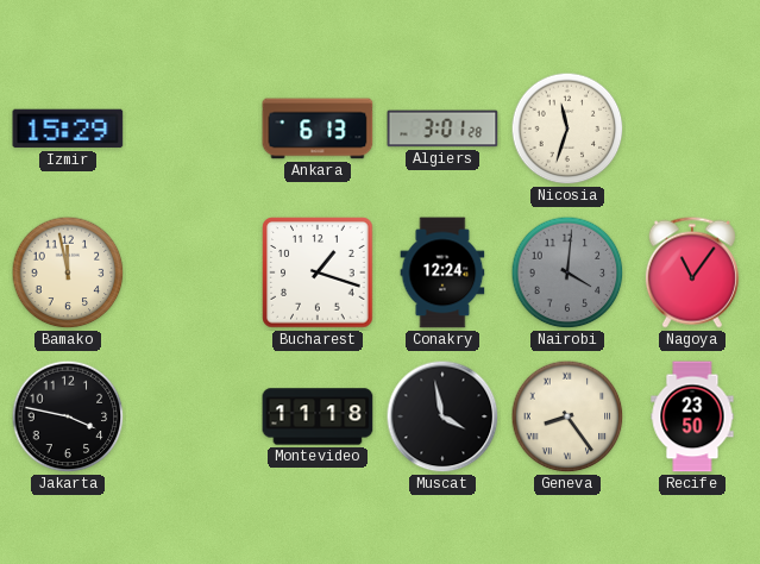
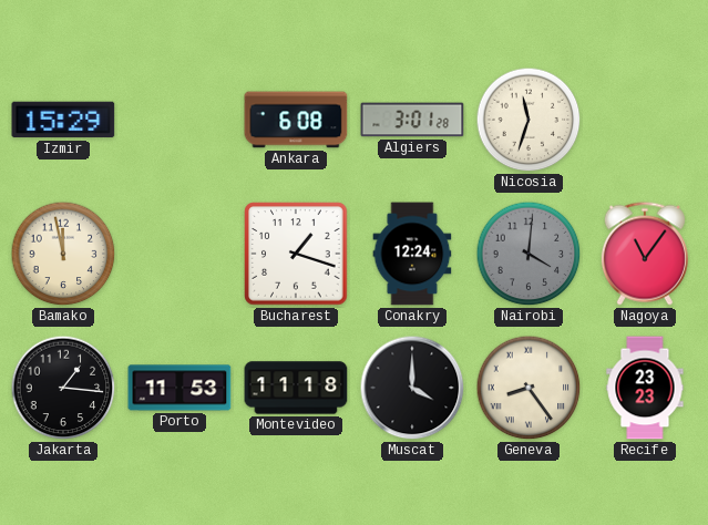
Ankara: 6:13 -> 6:08
Jakarta: 3:47 -> 1:16
Porto: none -> 11:53
Muscat: 3:58 -> 4:00
Recife: 23:50 -> 23:23
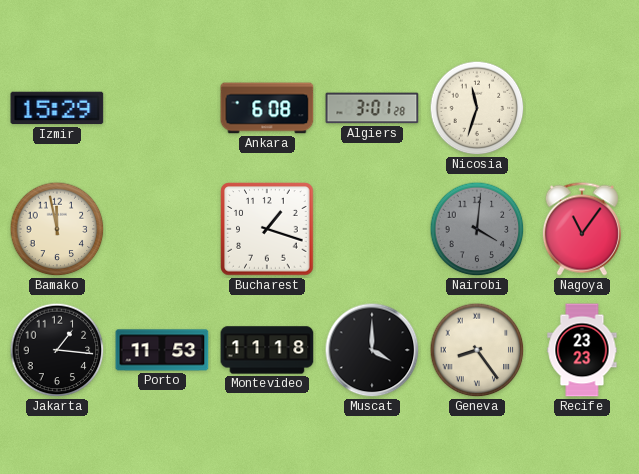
Conakry: 12:24 -> none
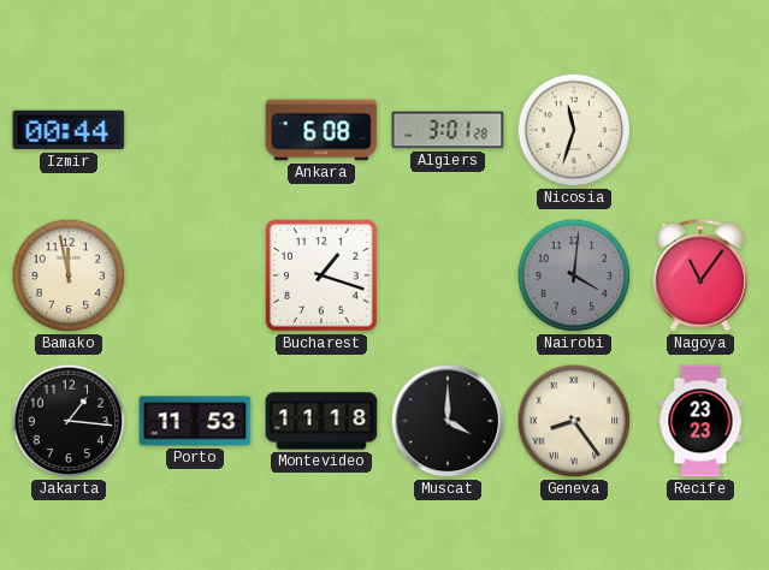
Izmir: 15:29 -> 00:44
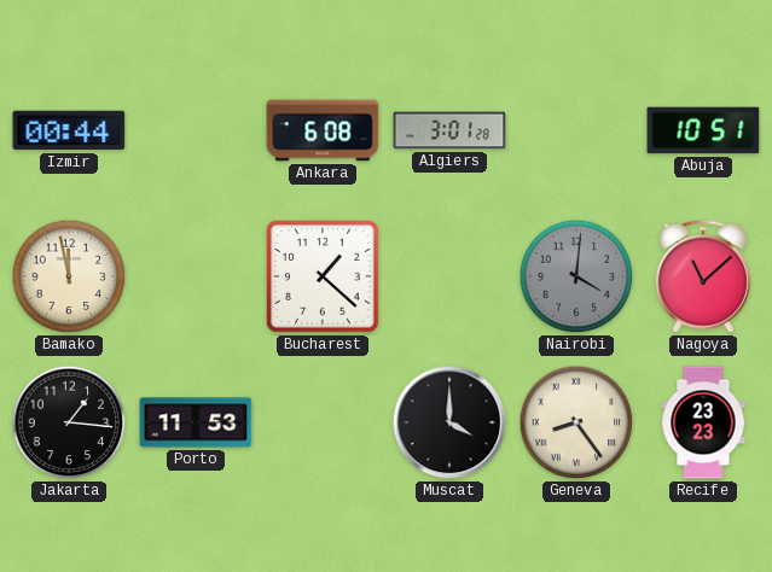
Nicosia: 11:33 -> none
Abuja: none -> 10:51
Bucharest: 1:18 -> 1:22
Nagoya: 11:06 -> 11:08
Montevideo: 11:18 -> none
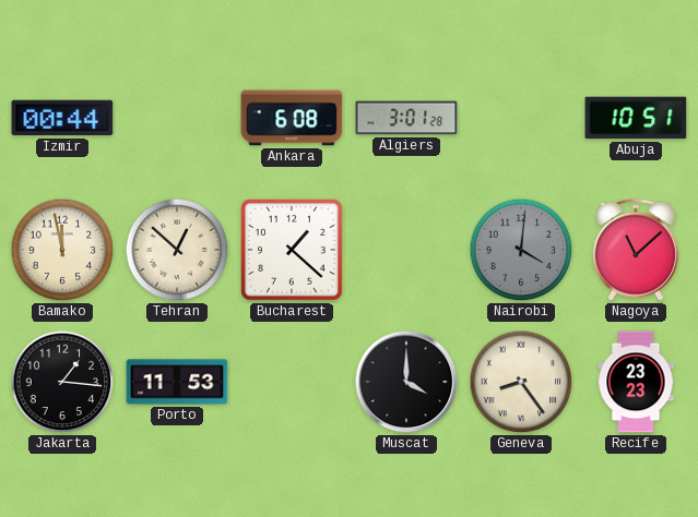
Tehran: none -> 12:52
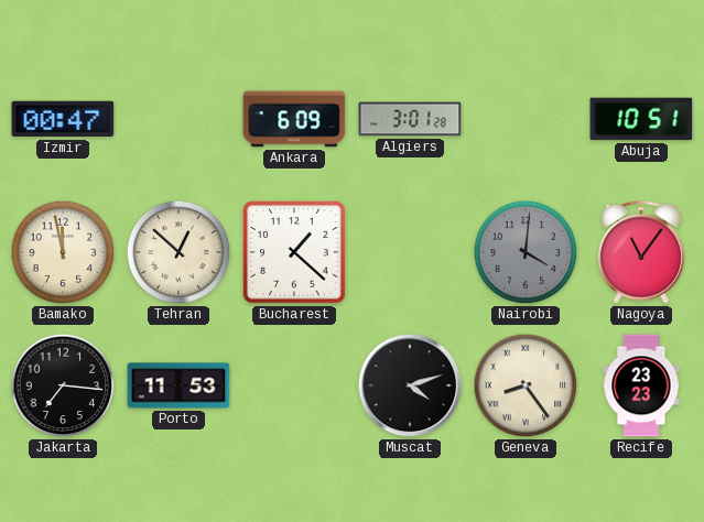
Izmir: 00:44 -> 00:47
Ankara: 6:08 -> 6:09
Nagoya: 11:08 -> 11:06
Jakarta: 1:16 -> 7:16
Muscat: 4:00 -> 4:12
